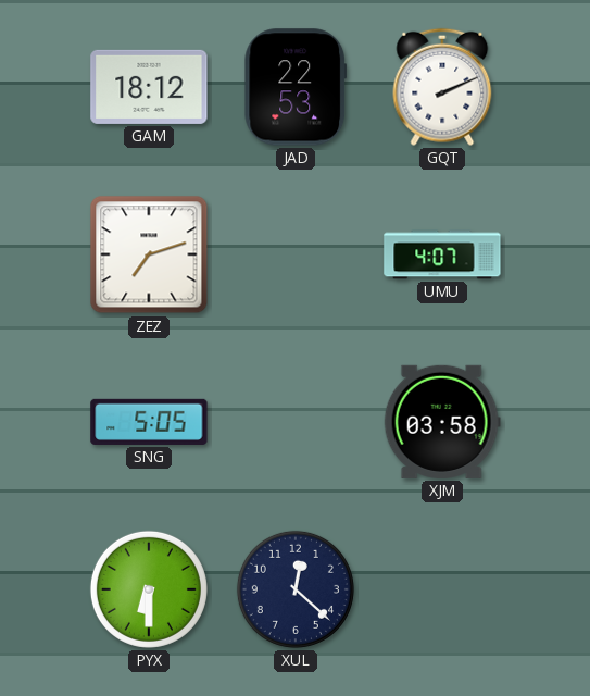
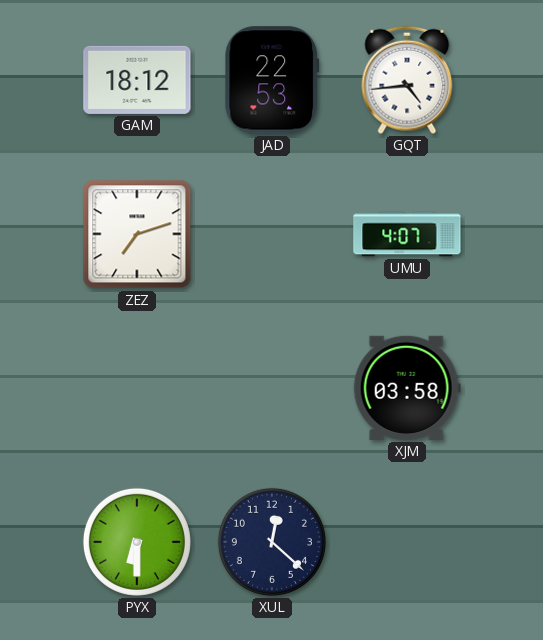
GQT: 2:11 -> 4:44
SNG: 5:05 -> none
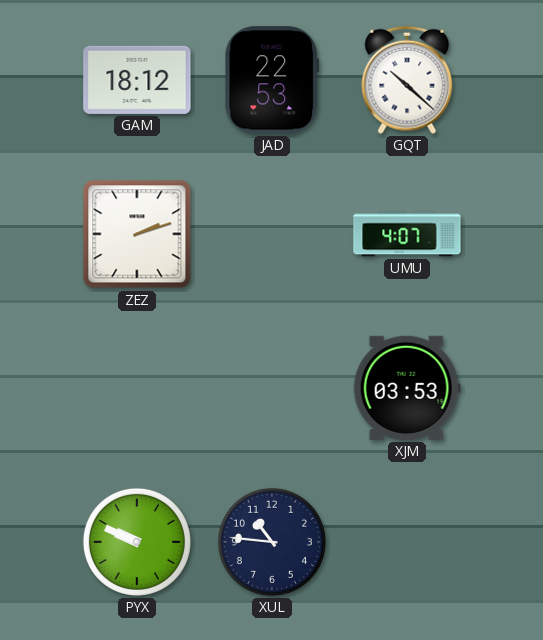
GQT: 4:44 -> 10:22
ZEZ: 7:12 -> 2:12
XJM: 03:58 -> 03:53
PYX: 6:30 -> 9:49
XUL: 12:22 -> 10:46
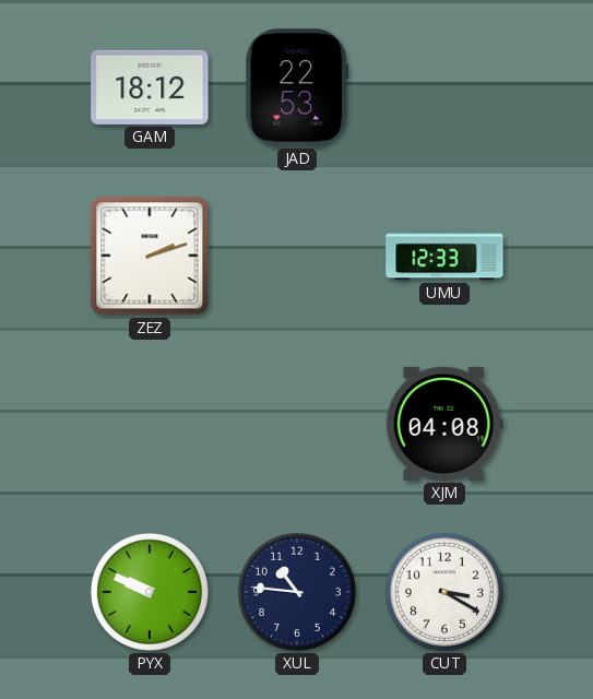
GQT: 10:22 -> none
UMU: 4:07 -> 12:33
XJM: 03:53 -> 04:08
CUT: none -> 3:20
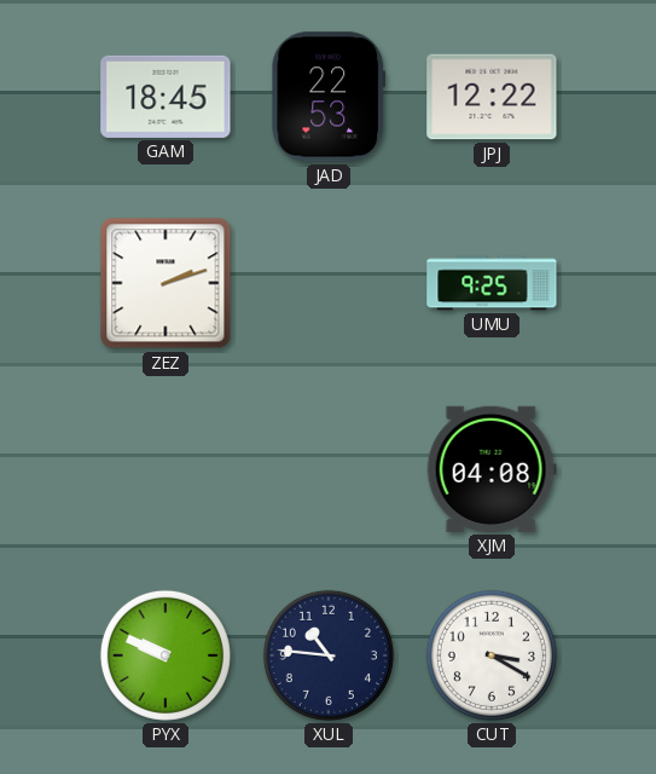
GAM: 18:12 -> 18:45
JPJ: none -> 12:22
UMU: 12:33 -> 9:25
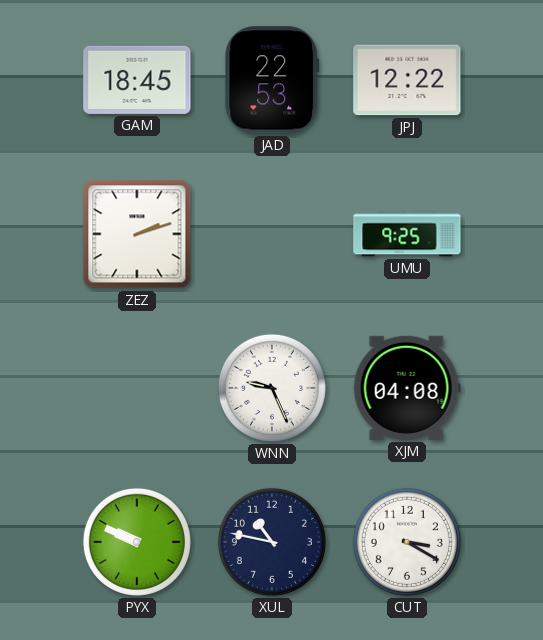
WNN: none -> 9:26
XUL: 10:46 -> 10:47
